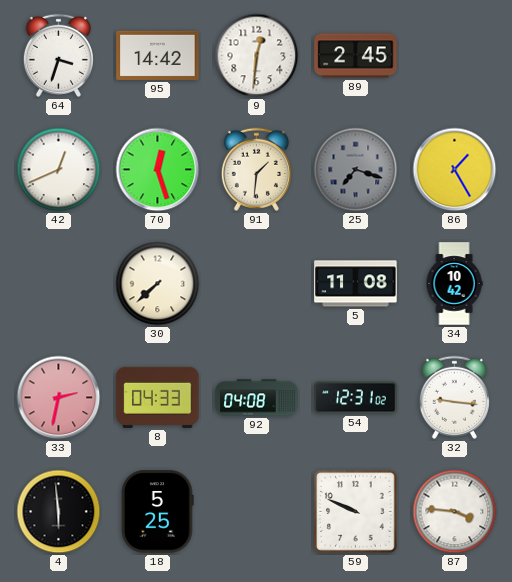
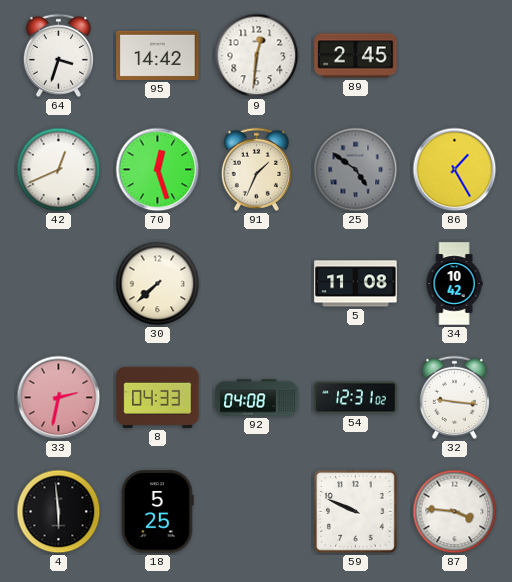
91: 1:31 -> 1:34
25: 7:18 -> 4:51
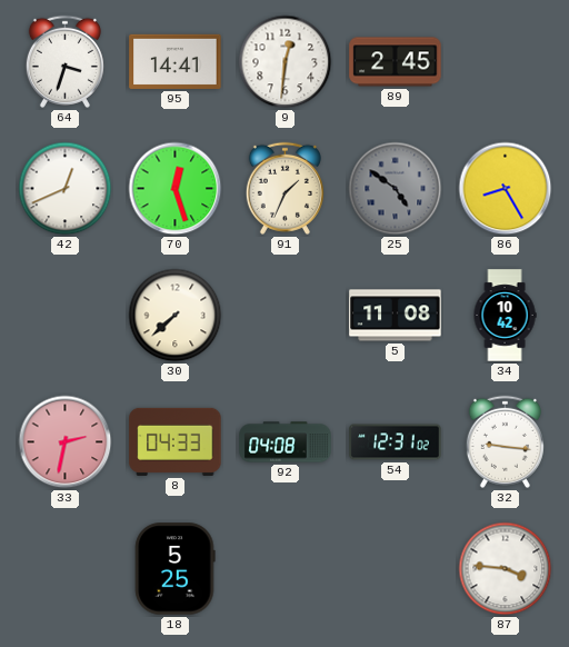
95: 14:42 -> 14:41
86: 1:25 -> 8:25
4: 5:59 -> none
59: 9:49 -> none
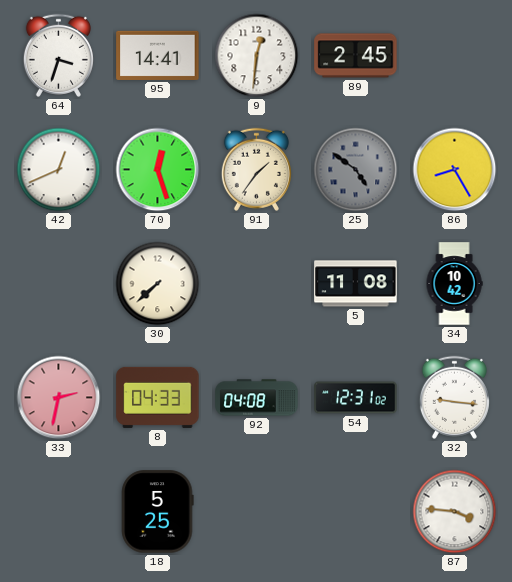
91: 1:34 -> 1:36
